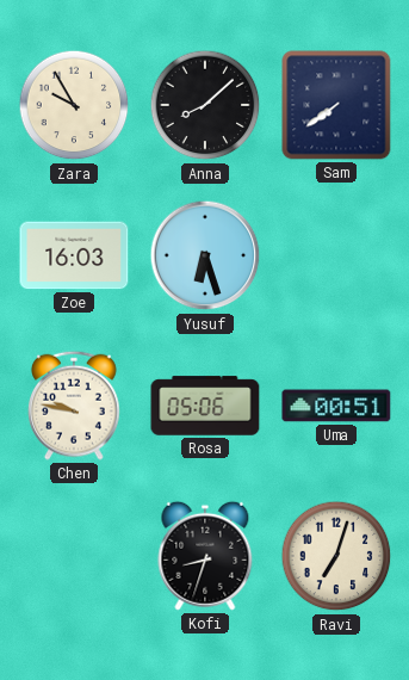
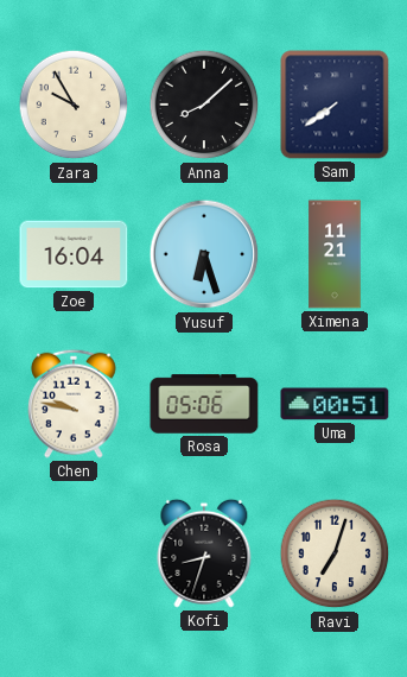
Zoe: 16:03 -> 16:04
Ximena: none -> 11:21
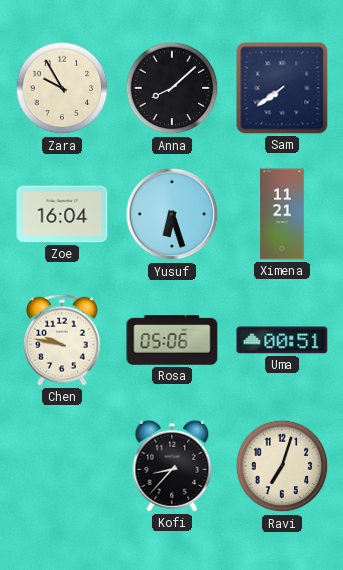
Kofi: 8:33 -> 8:37
